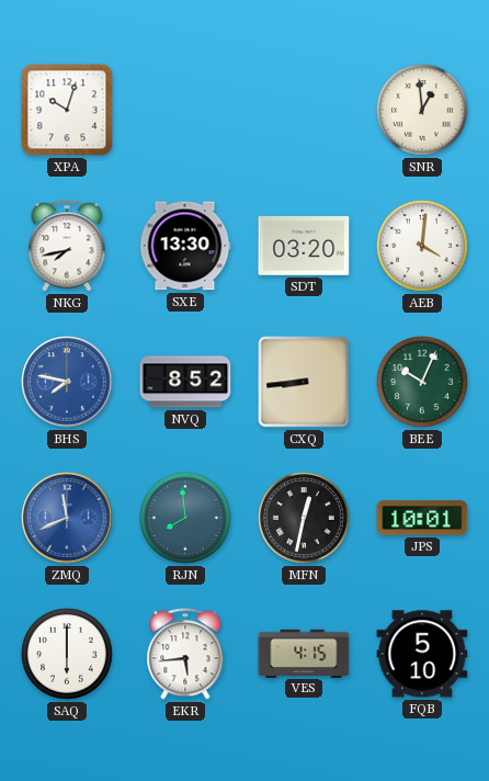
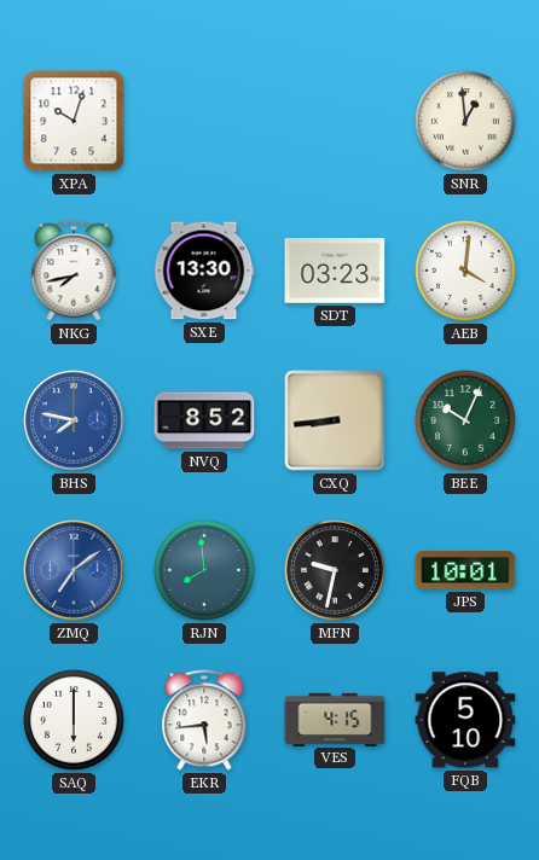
SDT: 03:20 -> 03:23
ZMQ: 11:41 -> 7:09
MFN: 12:32 -> 9:32
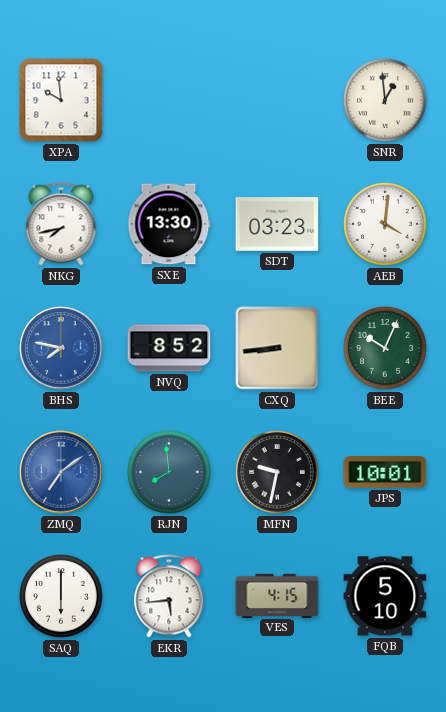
XPA: 10:03 -> 9:59
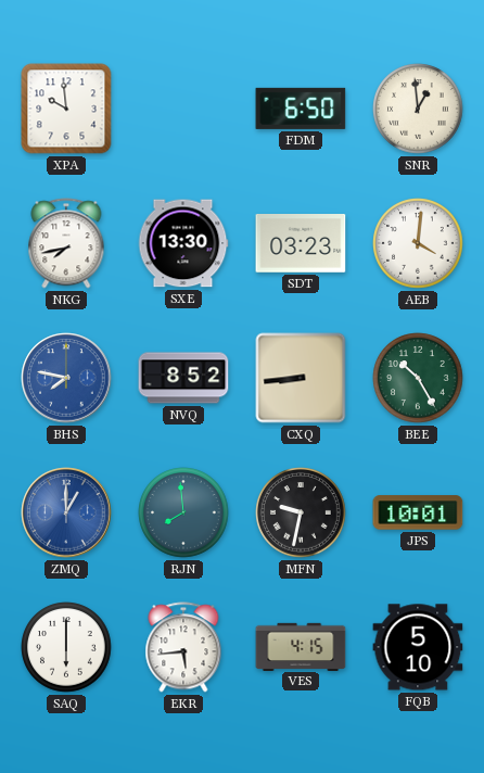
FDM: none -> 6:50
BEE: 10:04 -> 10:25
ZMQ: 7:09 -> 1:00
